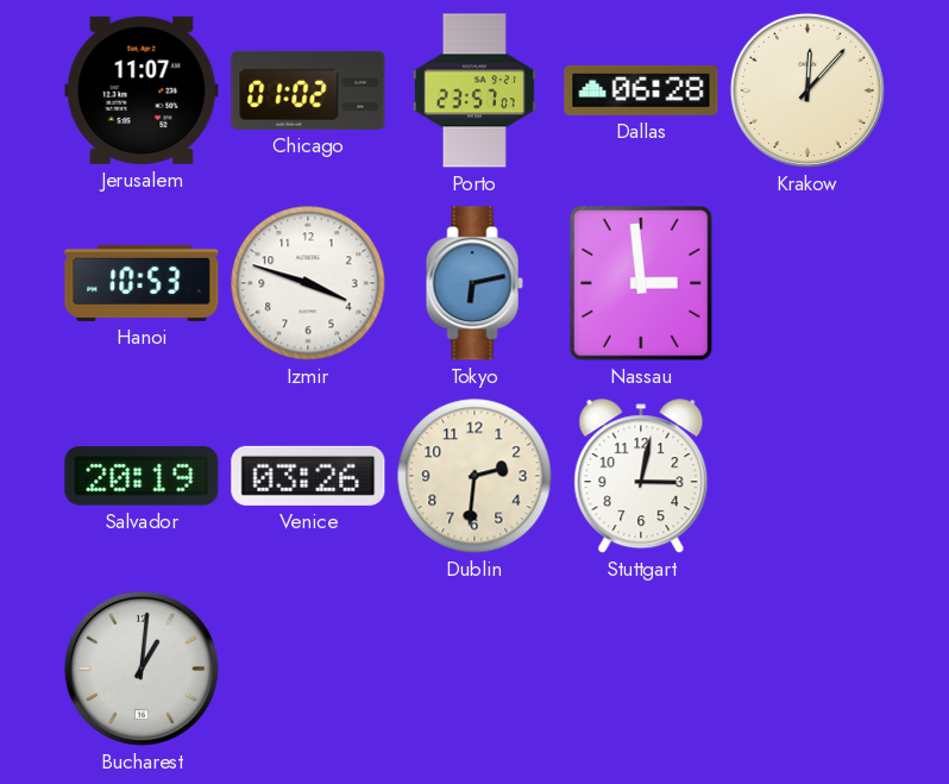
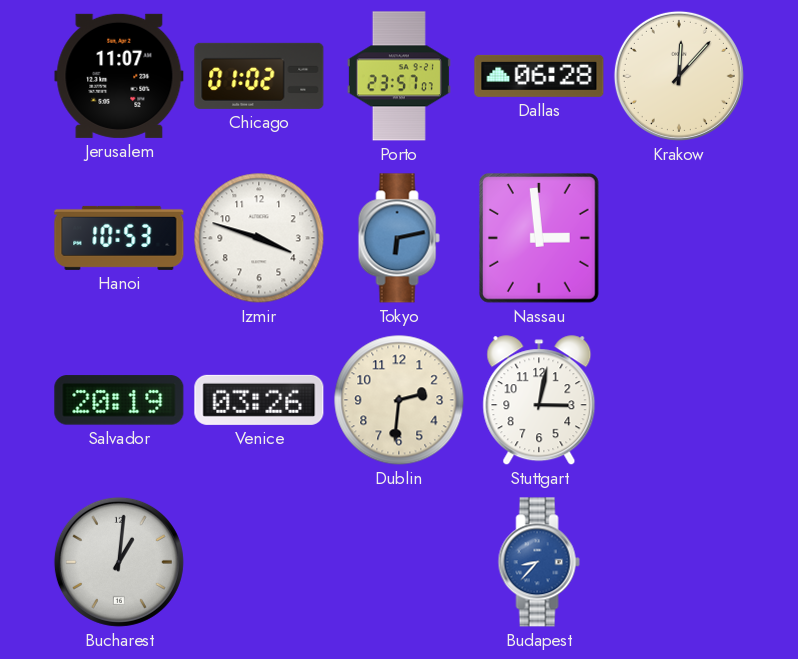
Budapest: none -> 8:37
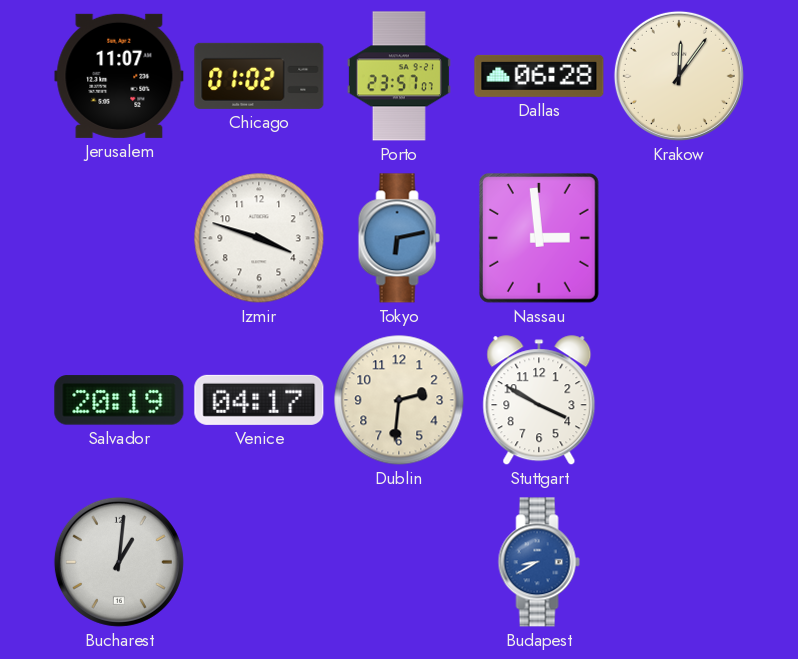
Krakow: 12:07 -> 12:06
Hanoi: 10:53 -> none
Venice: 03:26 -> 04:17
Stuttgart: 3:02 -> 3:50
Budapest: 8:37 -> 8:40
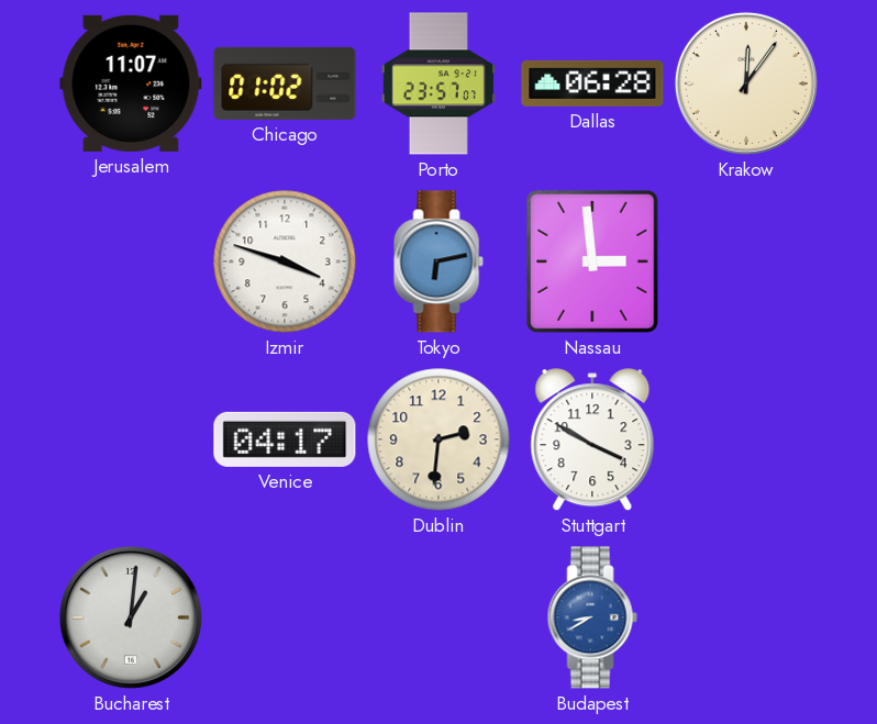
Salvador: 20:19 -> none
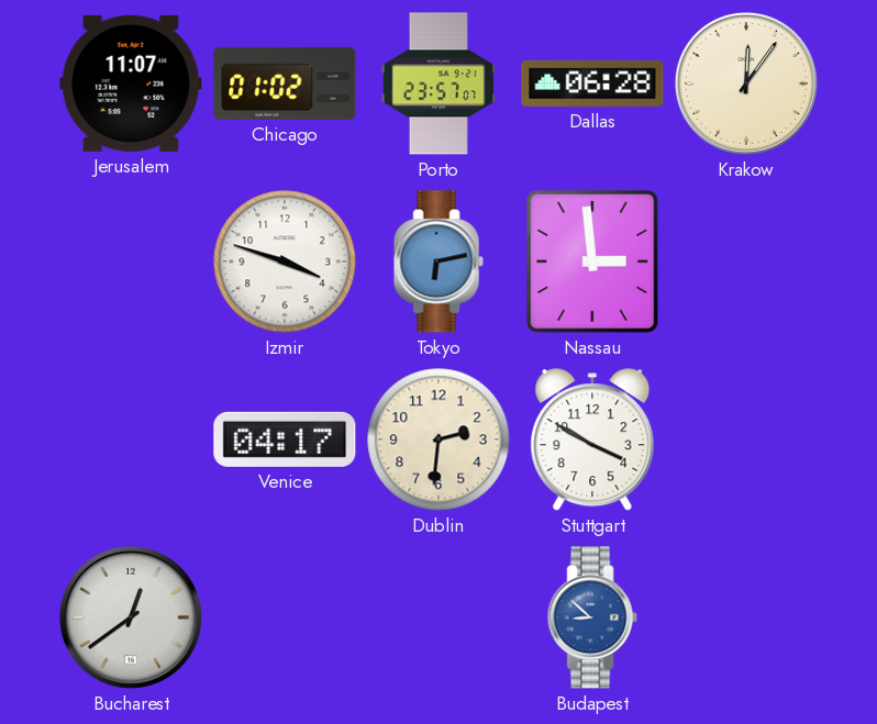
Bucharest: 1:01 -> 12:39
Budapest: 8:40 -> 8:52
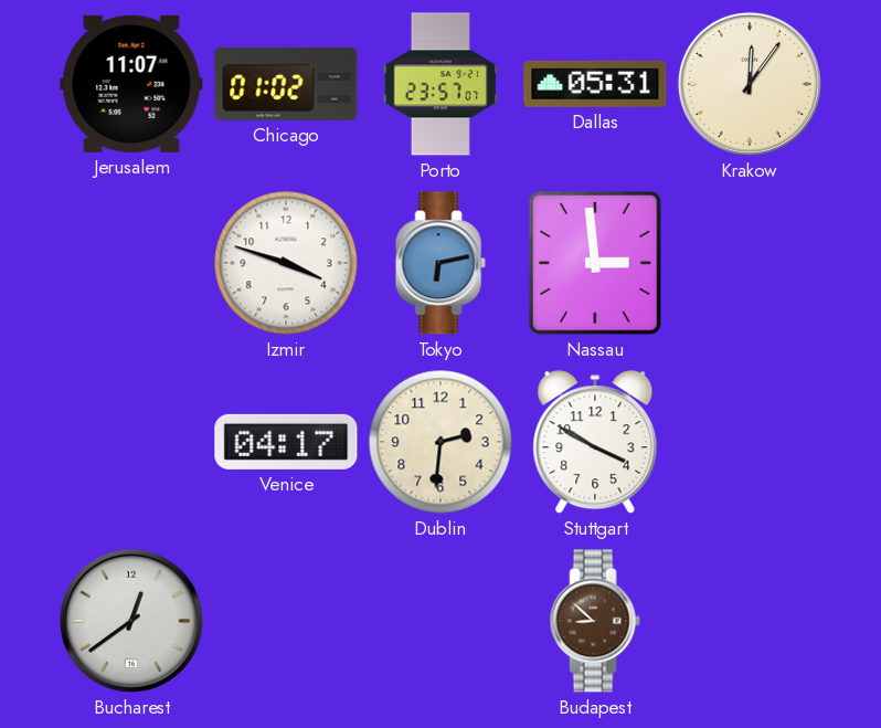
Dallas: 06:28 -> 05:31
Budapest dial: blue -> brown
